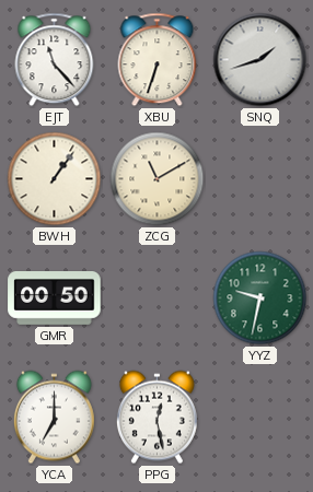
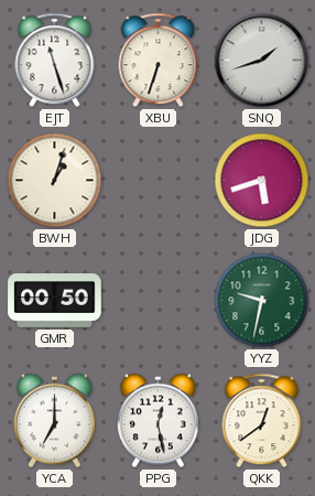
EJT: 11:23 -> 11:27
BWH: 1:06 -> 1:03
ZCG: 11:10 -> none
JDG: none -> 5:42
QKK: none -> 12:39
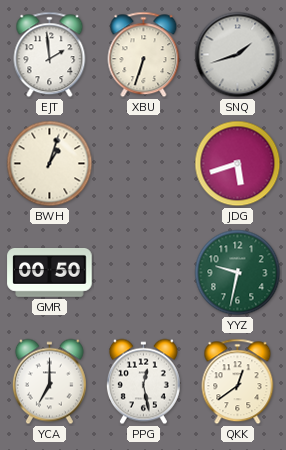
EJT: 11:27 -> 1:59
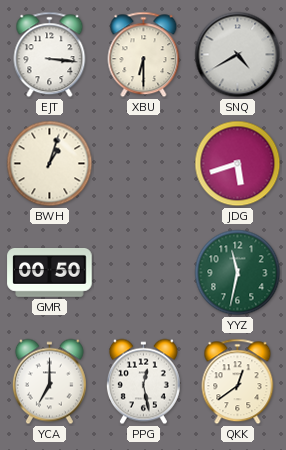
EJT: 1:59 -> 3:16
XBU: 6:33 -> 6:30
SNQ: 1:42 -> 4:40
YYZ: 9:32 -> 11:32
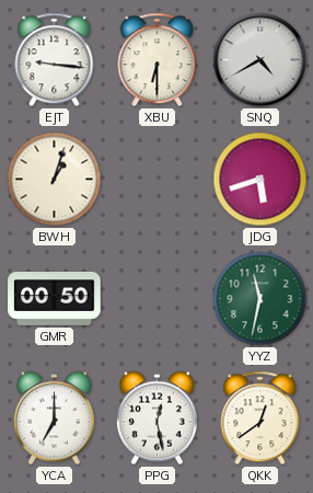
EJT: 3:16 -> 9:16
